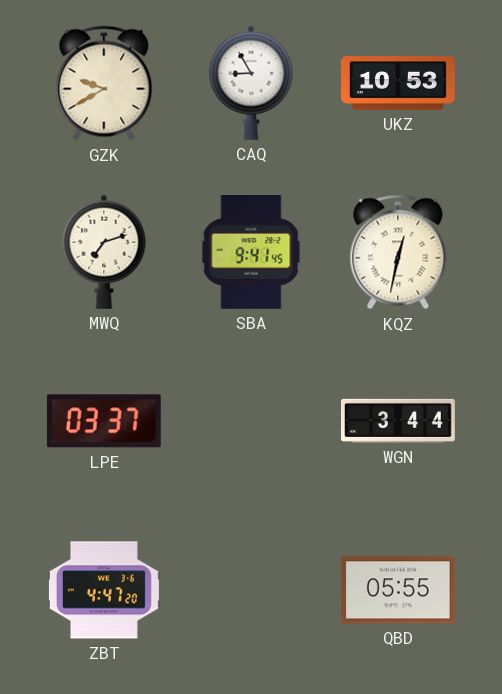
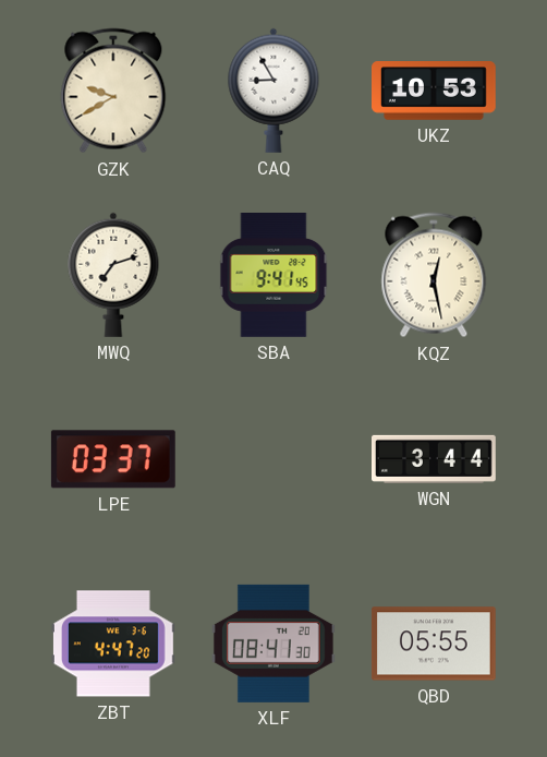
KQZ: 12:32 -> 12:28
XLF: none -> 08:41
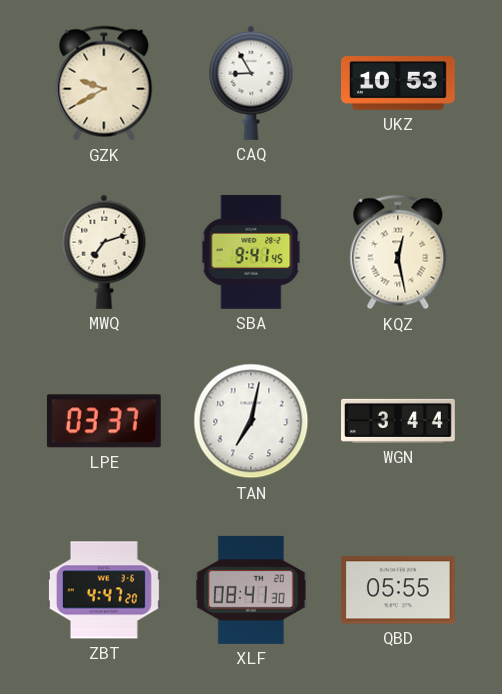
TAN: none -> 7:02
